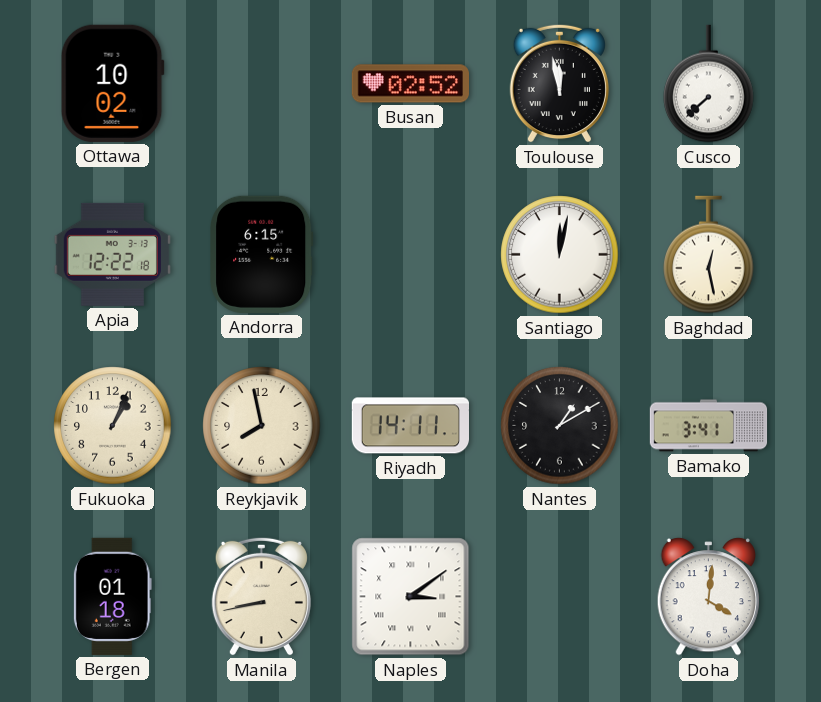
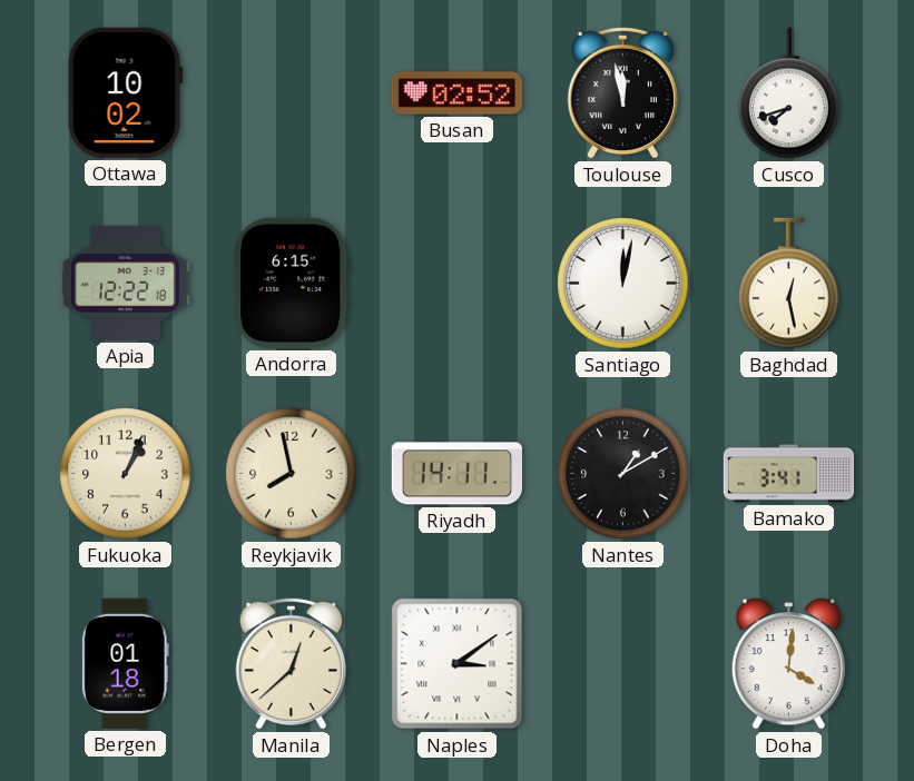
Cusco: 7:38 -> 7:42
Manila: 8:43 -> 12:38
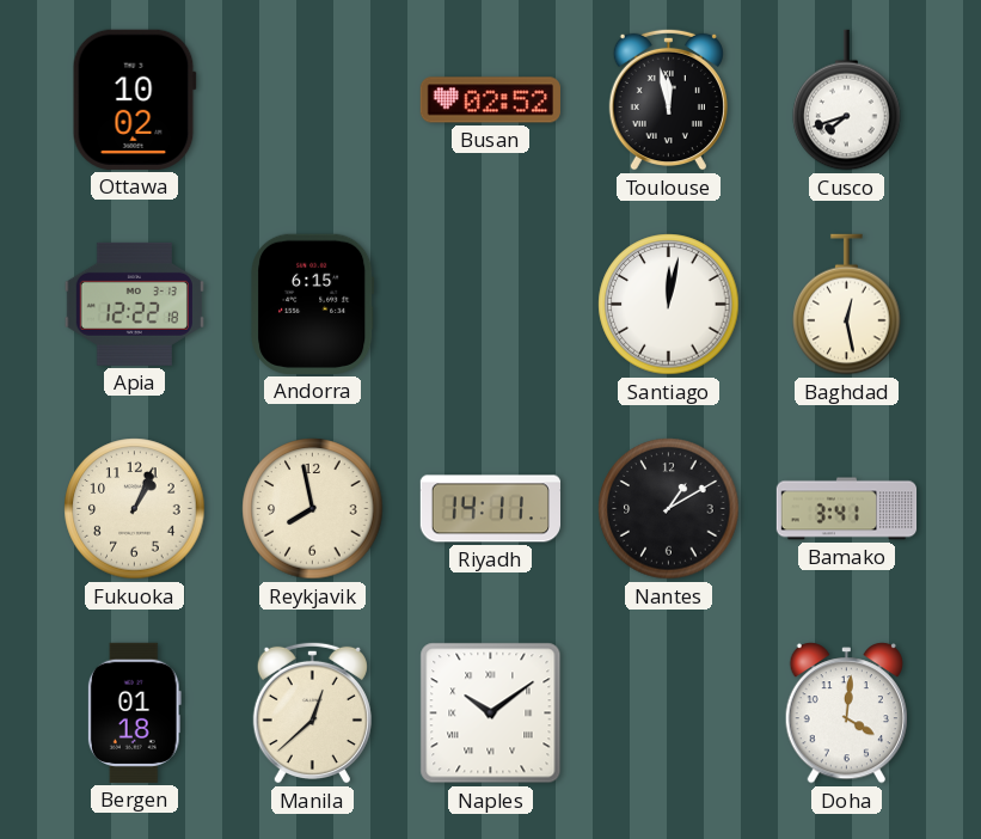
Naples: 3:09 -> 10:09
